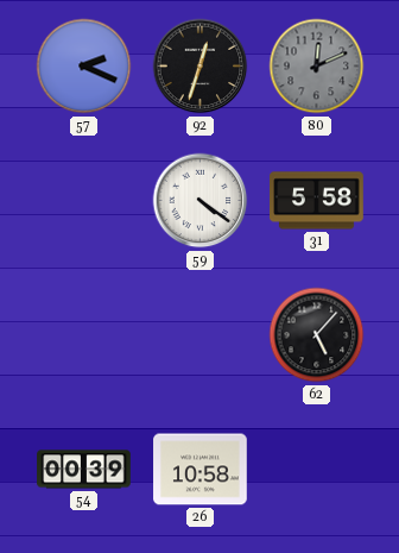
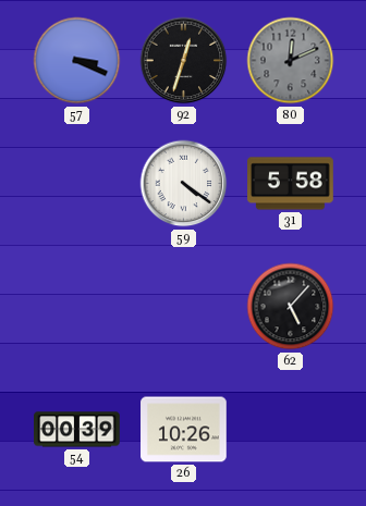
57: 2:19 -> 3:19
26: 10:58 -> 10:26
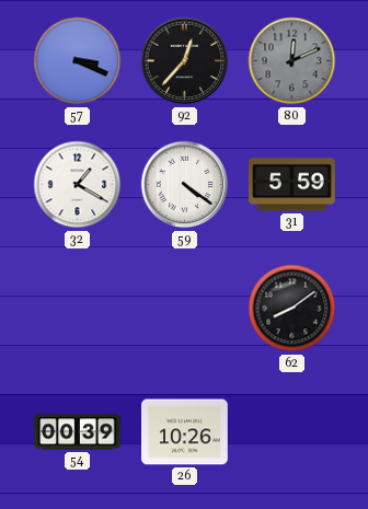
92: 12:33 -> 12:37
32: none -> 1:20
31: 5:58 -> 5:59
62: 5:07 -> 8:09
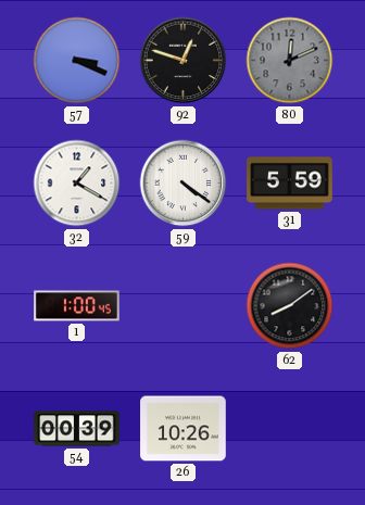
92: 12:37 -> 12:48
1: none -> 1:00
